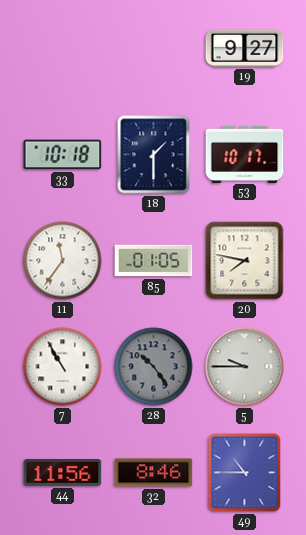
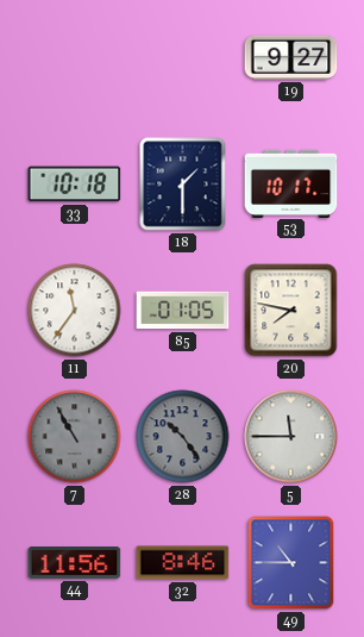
7 dial: white -> grey
5: 9:45 -> 11:45
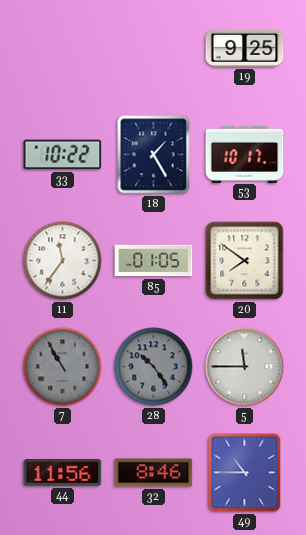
19: 9:27 -> 9:25
33: 10:18 -> 10:22
18: 1:30 -> 1:25
20: 7:47 -> 7:51
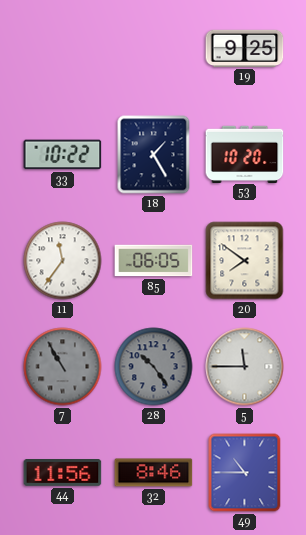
53: 10:17 -> 10:20
85: 01:05 -> 06:05
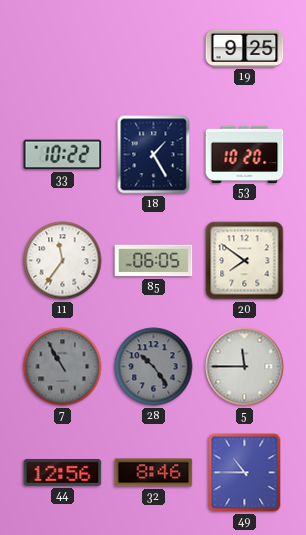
44: 11:56 -> 12:56
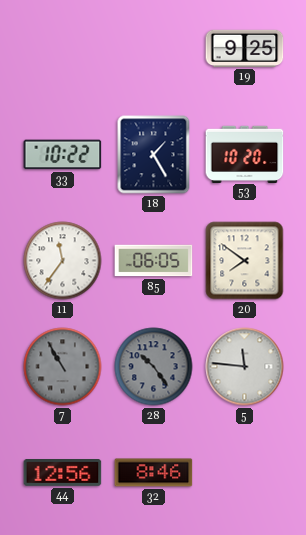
5: 11:45 -> 11:46
49: 10:45 -> none
